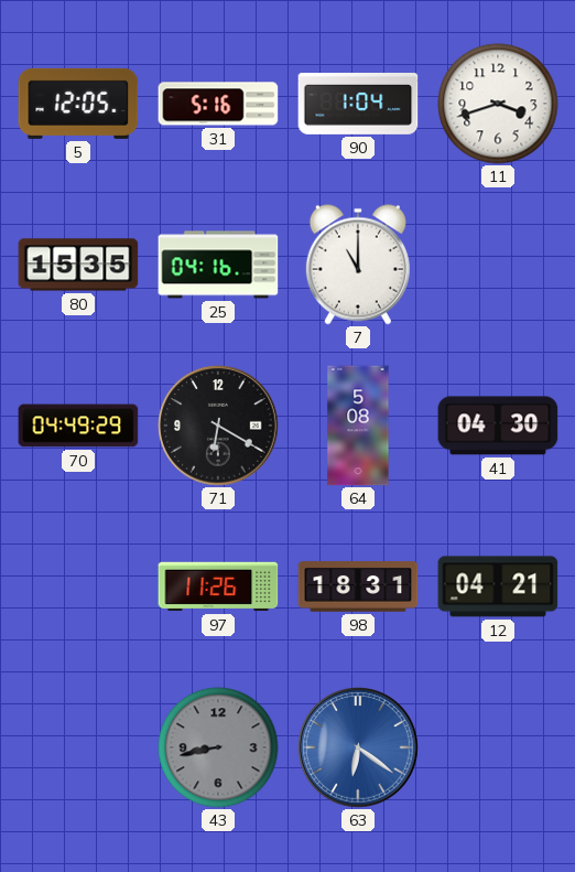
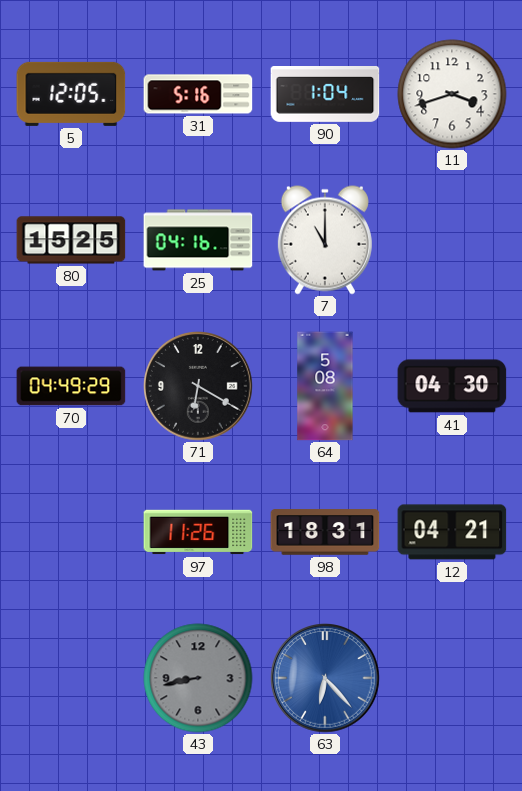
80: 15:35 -> 15:25
63: 6:21 -> 6:23
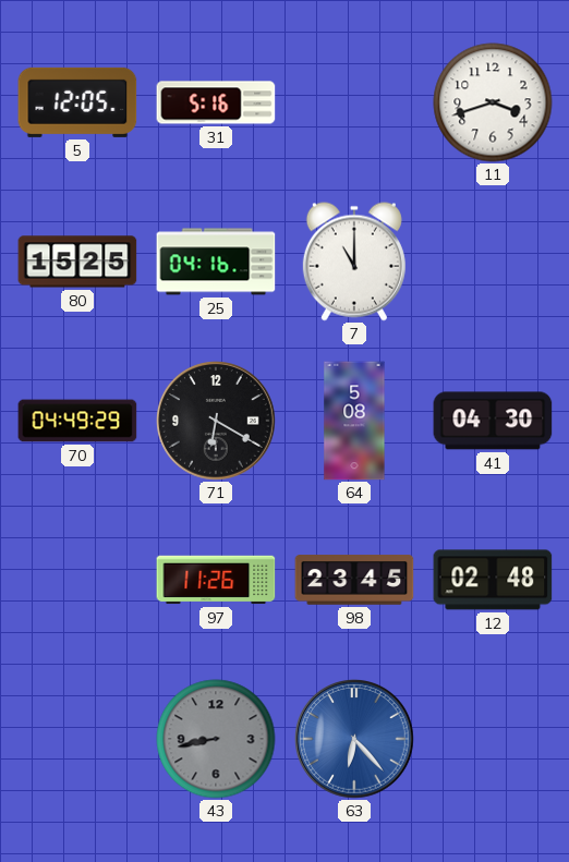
90: 1:04 -> none
98: 18:31 -> 23:45
12: 04:21 -> 02:48
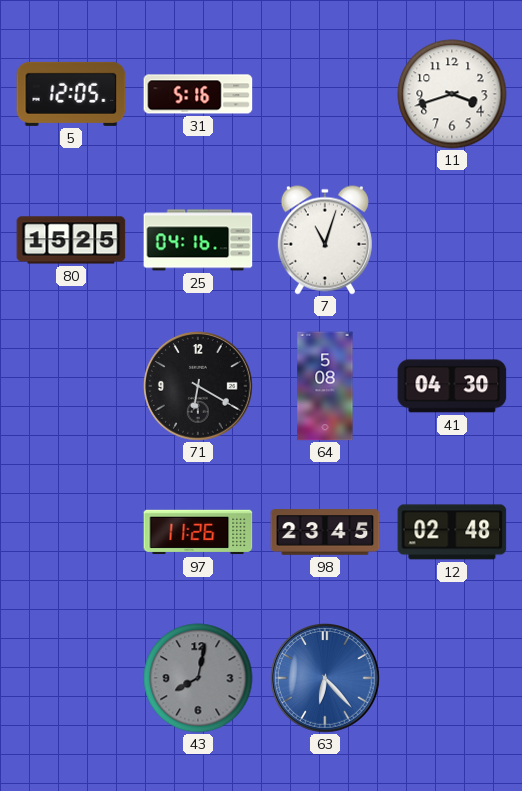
7: 11:00 -> 11:03
70: 04:49 -> none
43: 8:43 -> 8:02
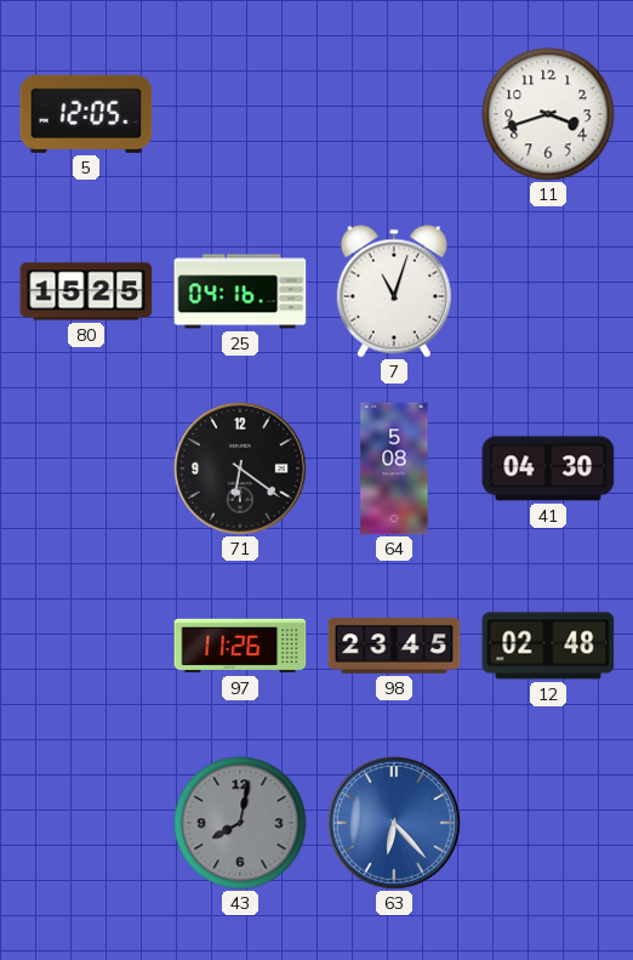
31: 5:16 -> none
71: 6:20 -> 6:21
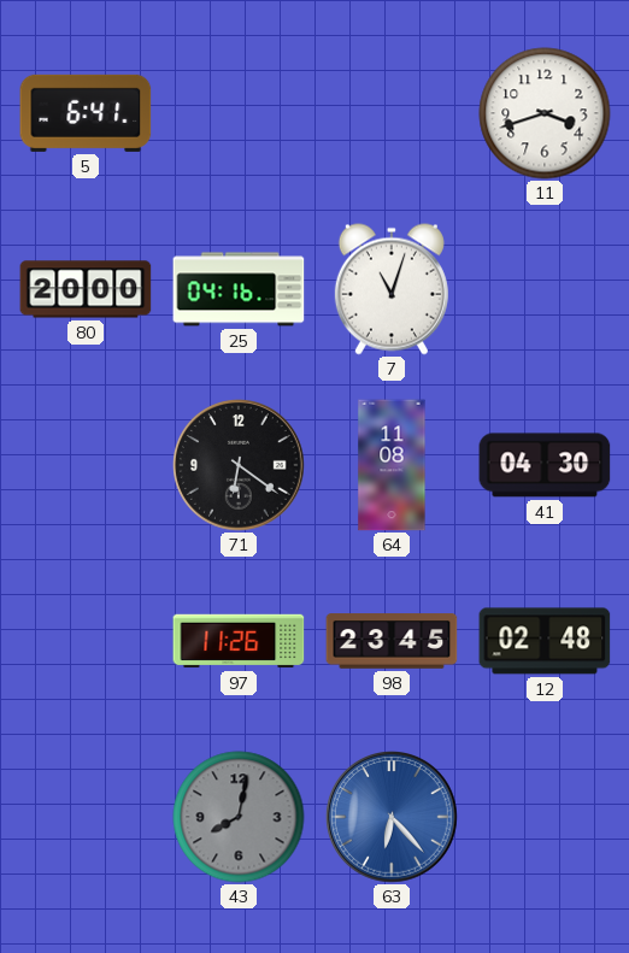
5: 12:05 -> 6:41
80: 15:25 -> 20:00
64: 5:08 -> 11:08
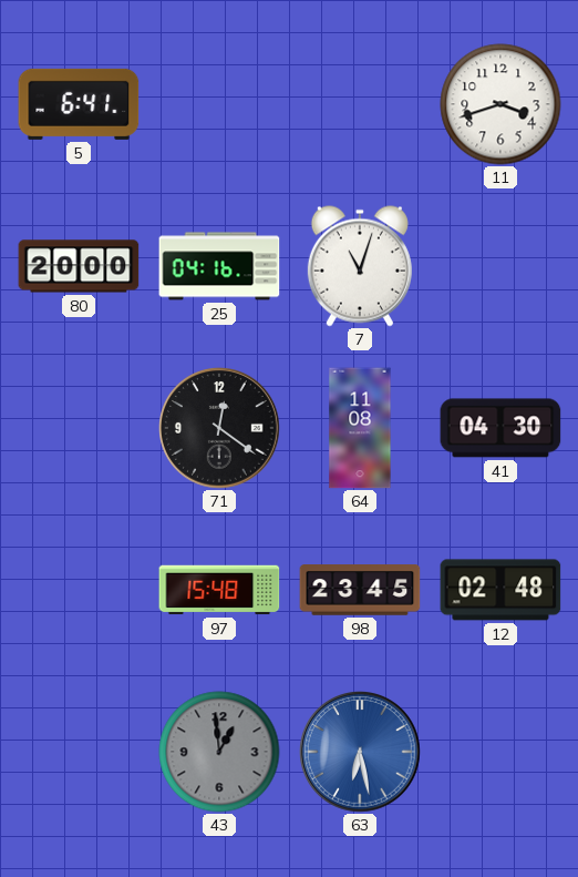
71: 6:21 -> 12:21
97: 11:26 -> 15:48
43: 8:02 -> 12:59
63: 6:23 -> 6:28
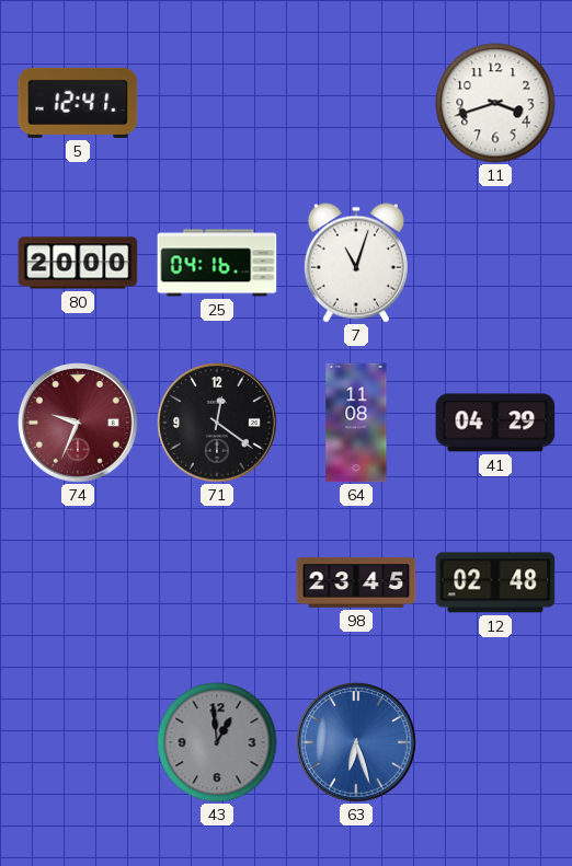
5: 6:41 -> 12:41
74: none -> 9:34
41: 04:30 -> 04:29
97: 15:48 -> none
63: 6:28 -> 6:27
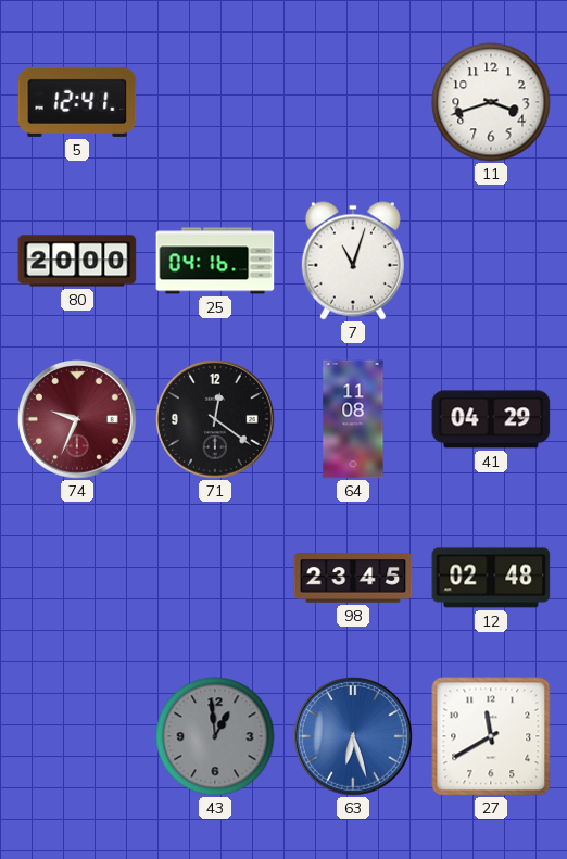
27: none -> 11:40
